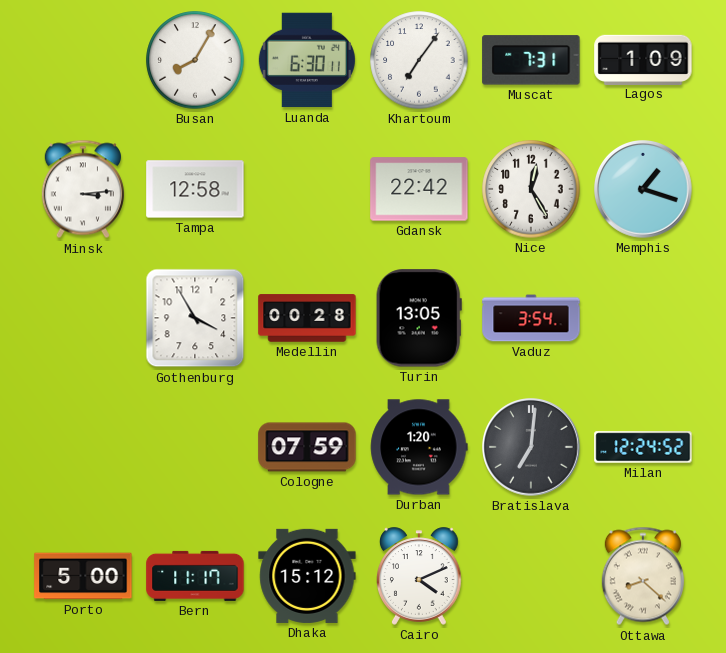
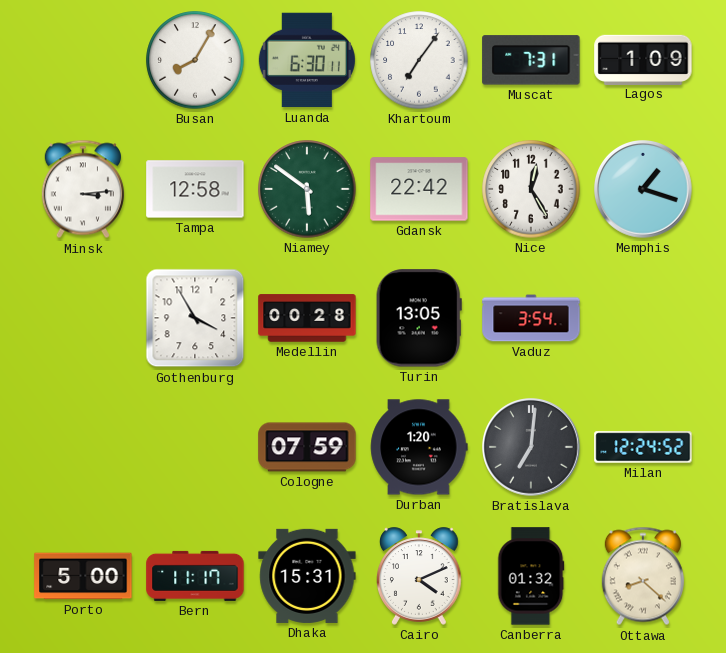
Niamey: none -> 5:51
Dhaka: 15:12 -> 15:31
Canberra: none -> 01:32
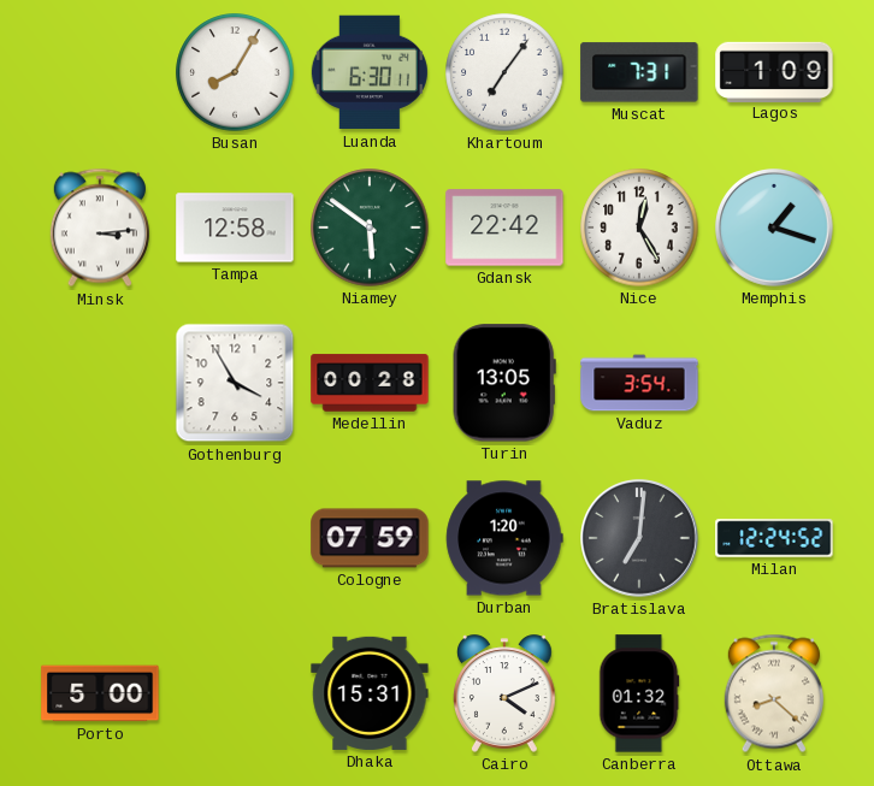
Bern: 11:17 -> none
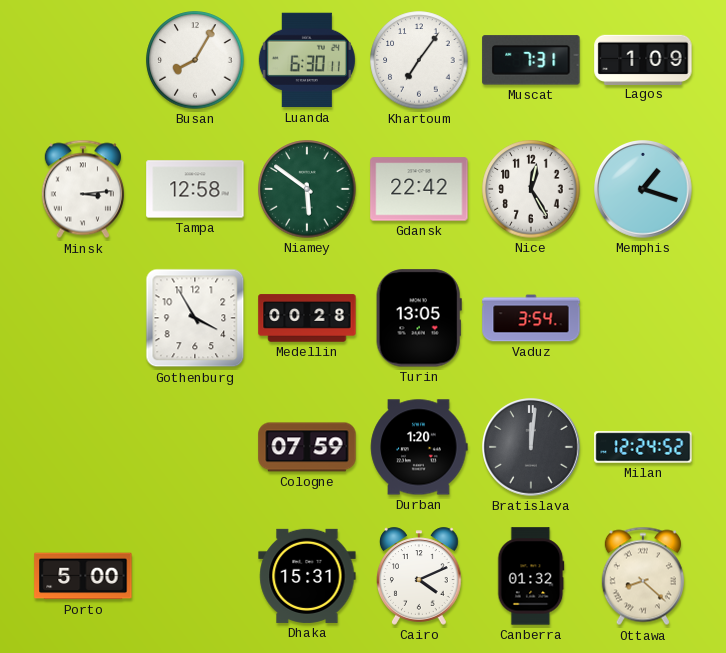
Bratislava: 7:01 -> 12:01
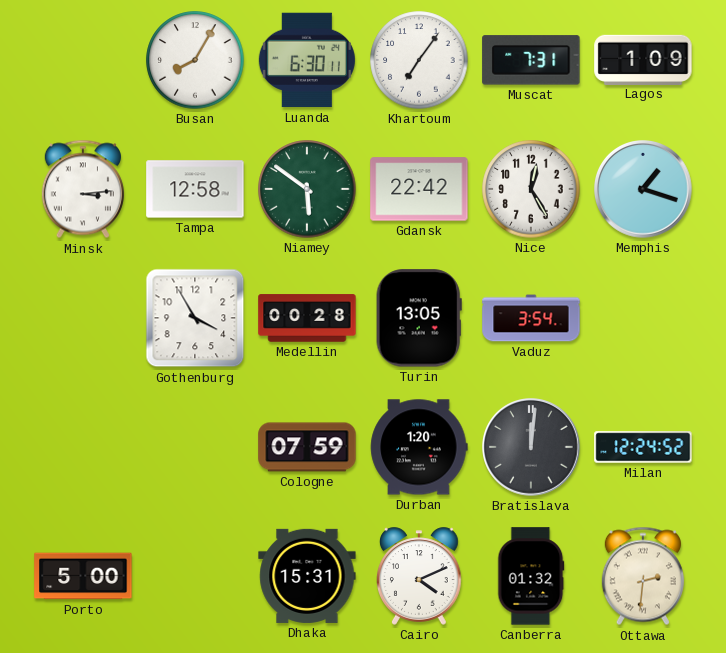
Ottawa: 8:22 -> 2:31
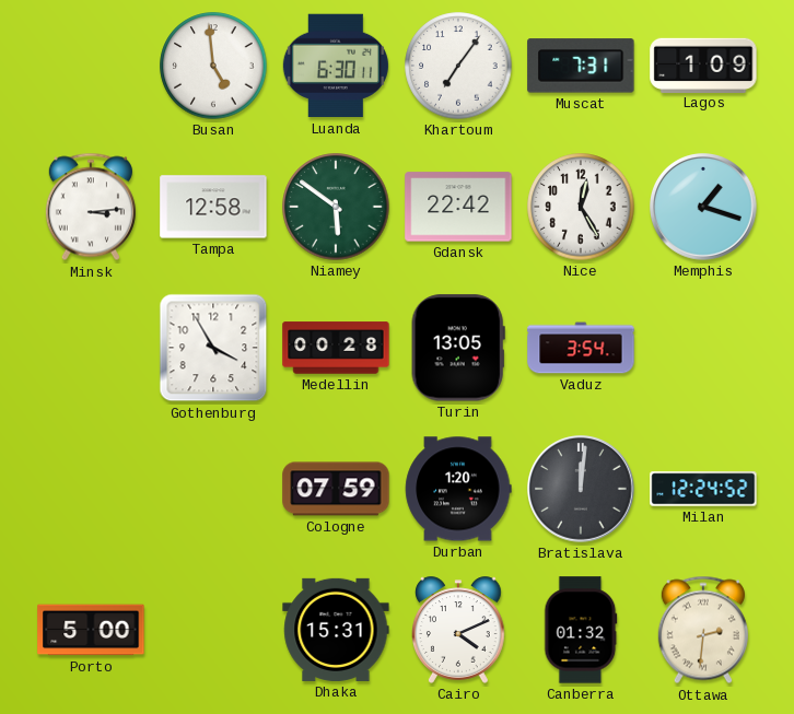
Busan: 8:05 -> 4:59
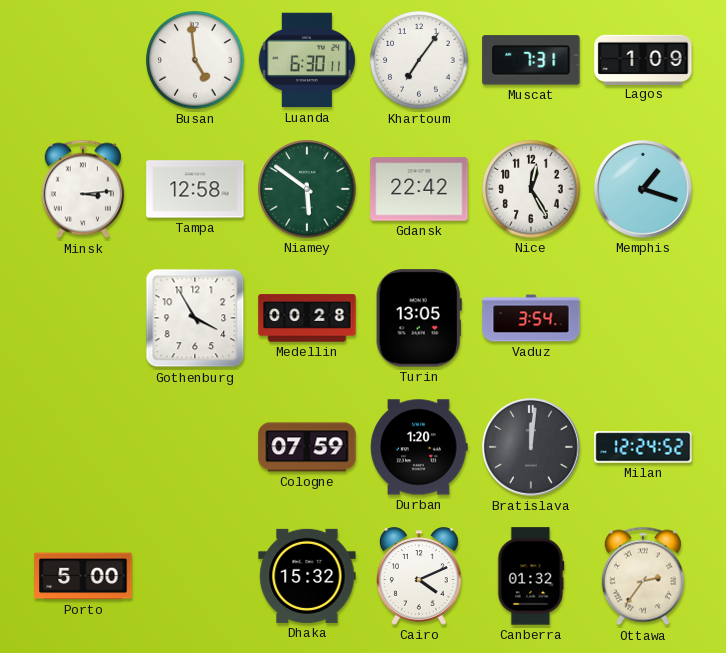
Dhaka: 15:31 -> 15:32
Ottawa: 2:31 -> 2:36
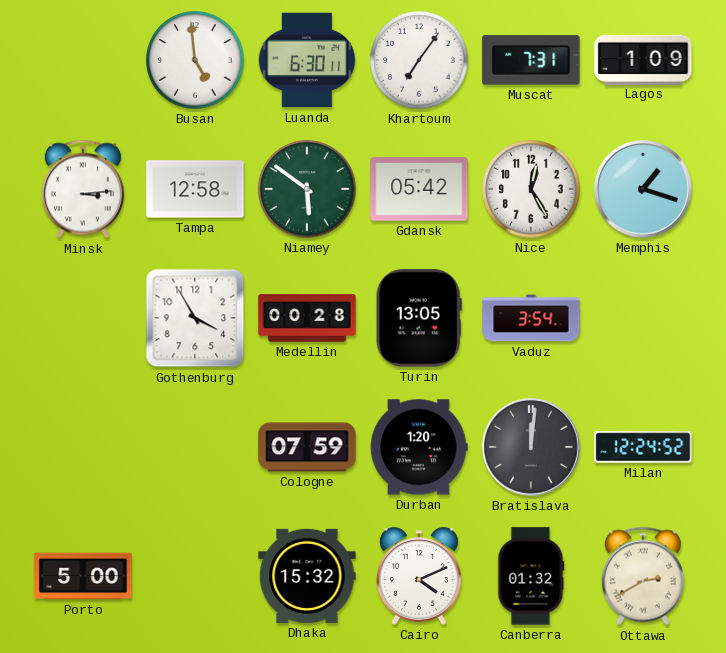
Gdansk: 22:42 -> 05:42
Ottawa: 2:36 -> 2:40
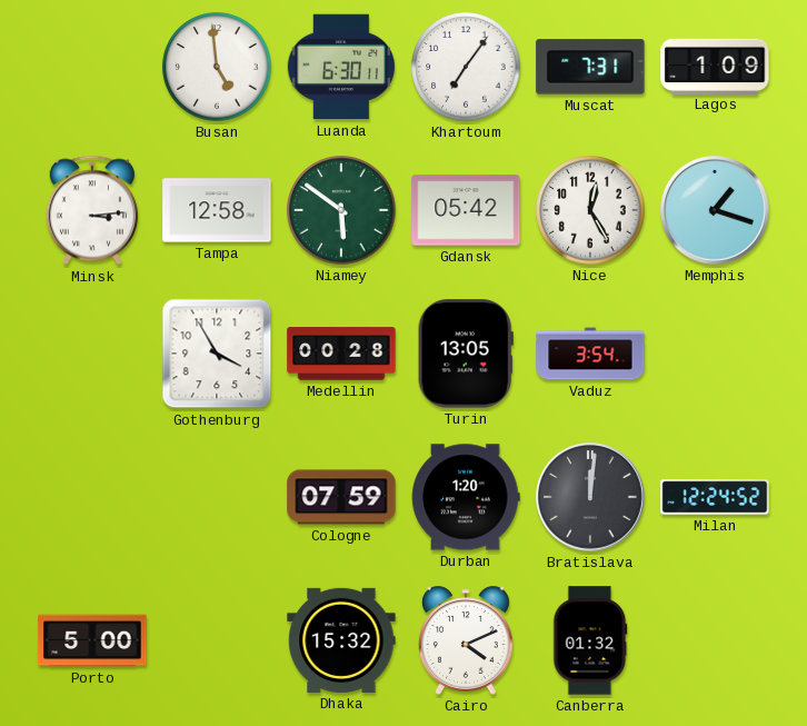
Ottawa: 2:40 -> none
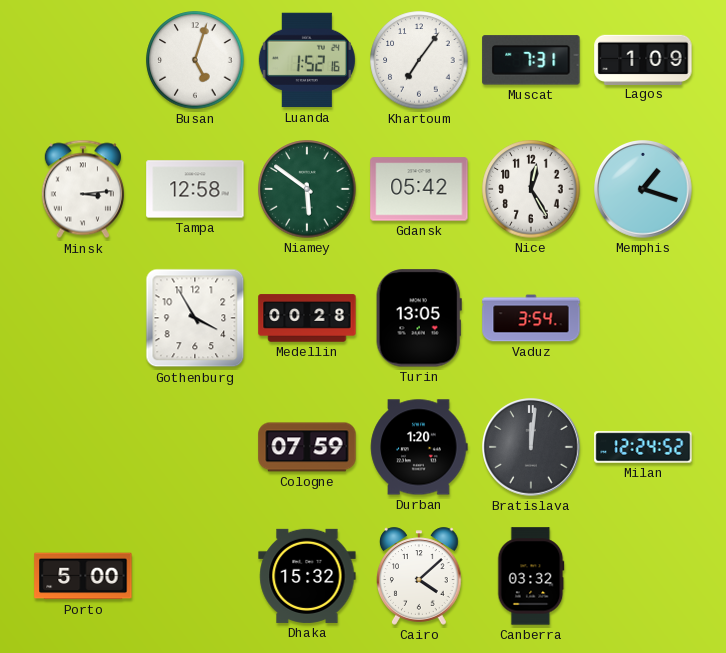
Busan: 4:59 -> 5:03
Luanda: 6:30 -> 1:52
Cairo: 4:11 -> 4:08
Canberra: 01:32 -> 03:32
